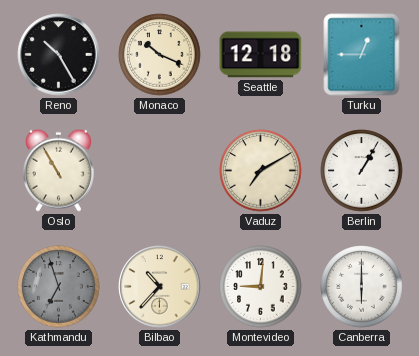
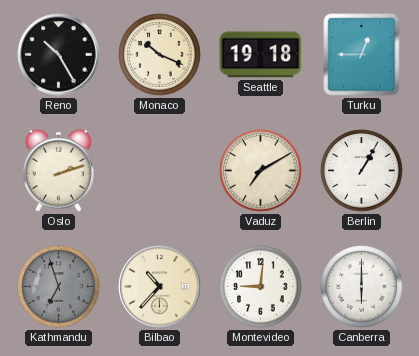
Seattle: 12:18 -> 19:18
Oslo: 10:55 -> 2:12
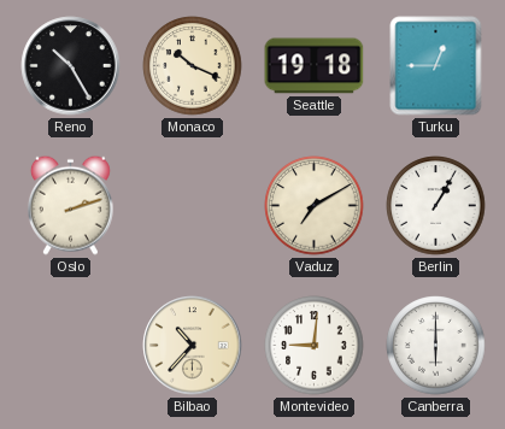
Kathmandu: 6:57 -> none
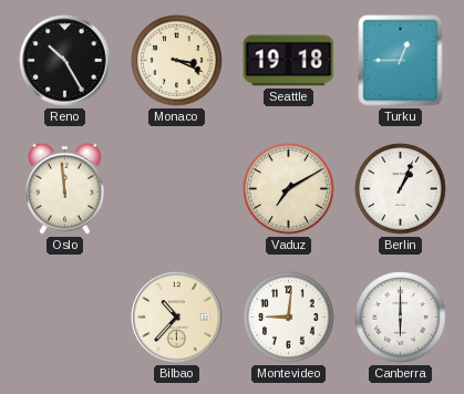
Monaco: 10:19 -> 3:19
Oslo: 2:12 -> 11:59
Berlin: 1:05 -> 1:04
